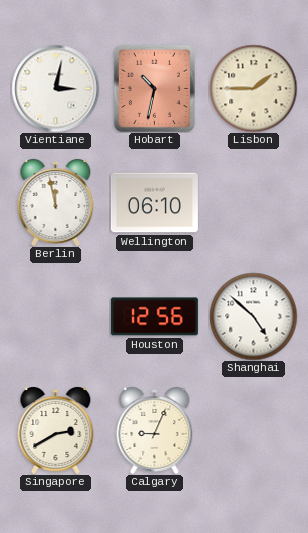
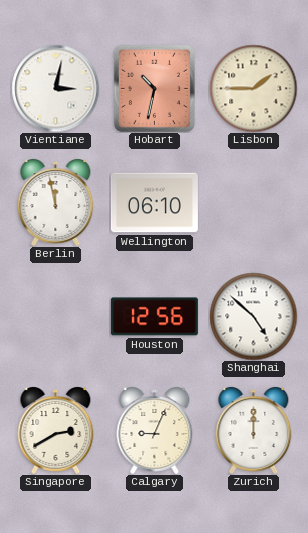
Zurich: none -> 12:00
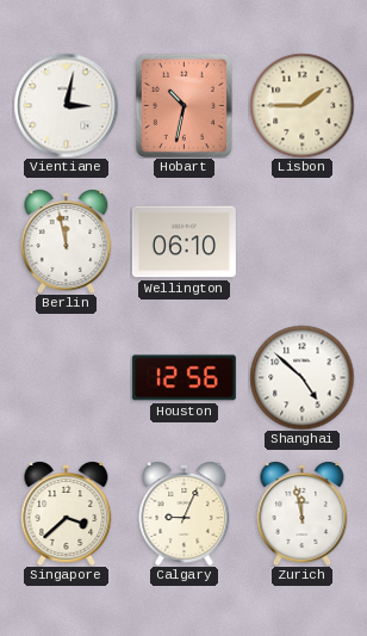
Singapore: 2:40 -> 3:38
Zurich: 12:00 -> 11:58
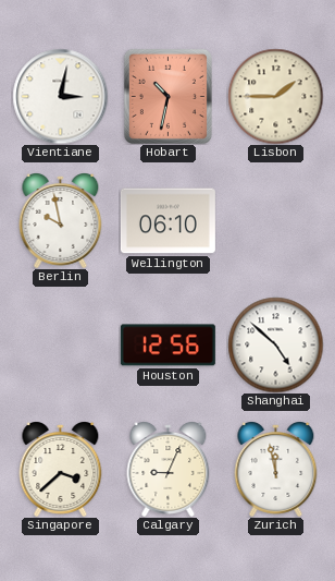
Berlin: 11:58 -> 9:58
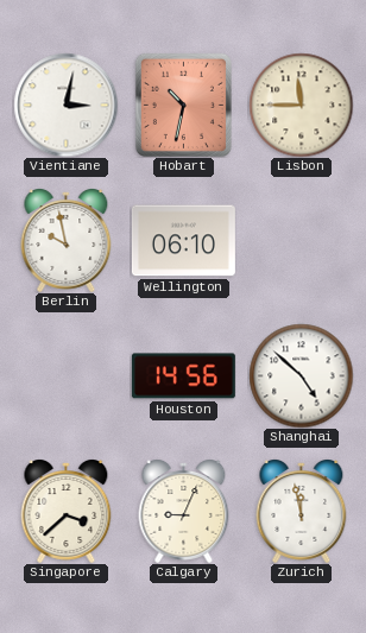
Lisbon: 1:45 -> 11:45
Houston: 12:56 -> 14:56
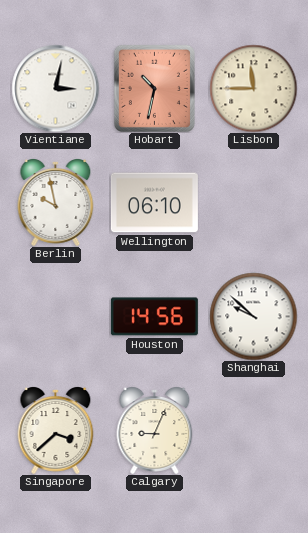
Shanghai: 4:52 -> 9:52
Zurich: 11:58 -> none
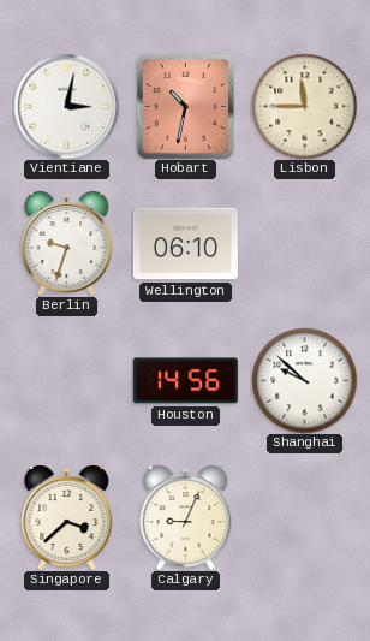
Berlin: 9:58 -> 9:33
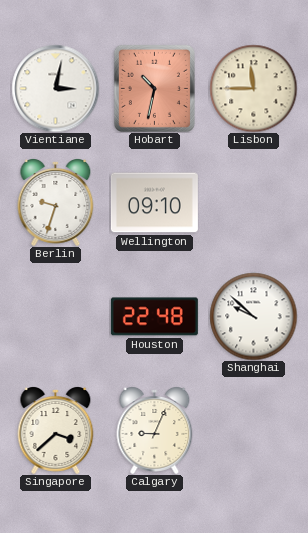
Wellington: 06:10 -> 09:10
Houston: 14:56 -> 22:48
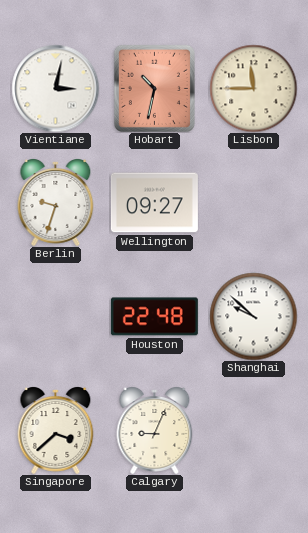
Wellington: 09:10 -> 09:27
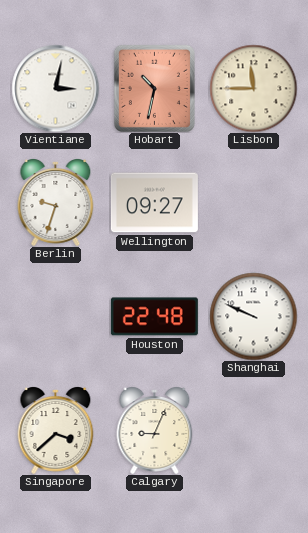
Shanghai: 9:52 -> 9:49
